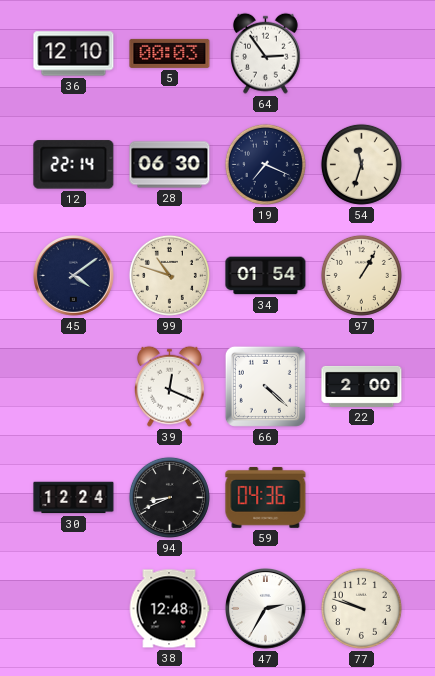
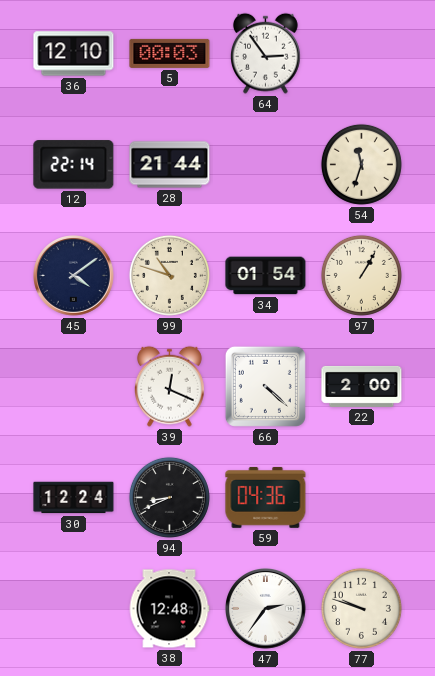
28: 06:30 -> 21:44
19: 7:19 -> none
47: 2:35 -> 2:36
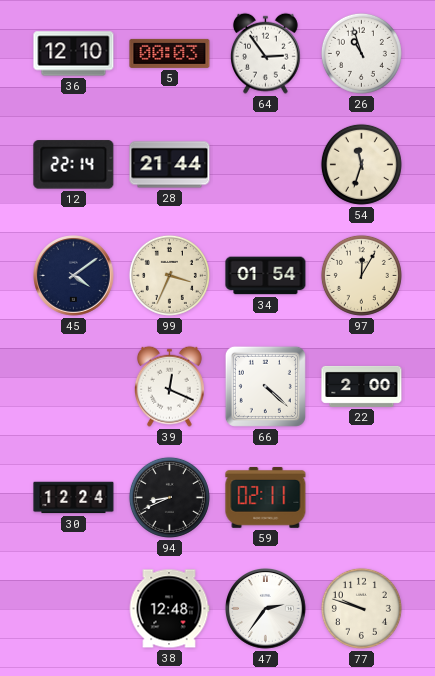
26: none -> 10:57
99: 10:48 -> 3:34
97: 1:05 -> 12:05
59: 04:36 -> 02:11
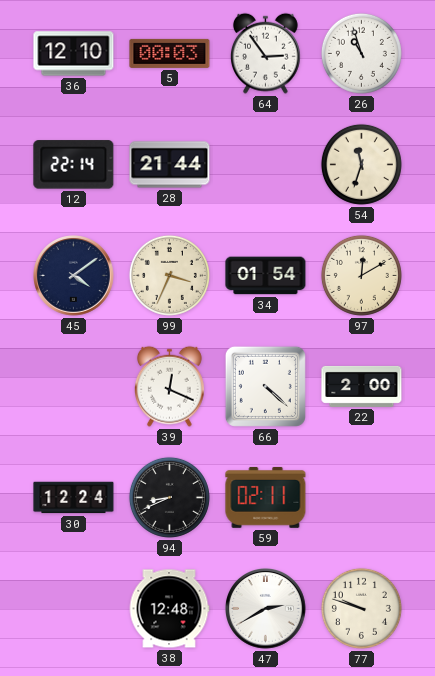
97: 12:05 -> 12:10
47: 2:36 -> 2:40
